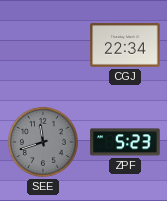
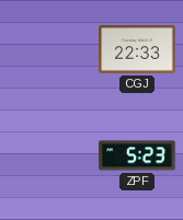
CGJ: 22:34 -> 22:33
SEE: 11:42 -> none
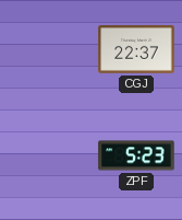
CGJ: 22:33 -> 22:37
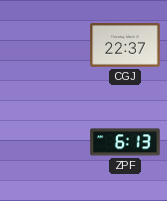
ZPF: 5:23 -> 6:13
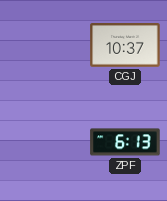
CGJ: 22:37 -> 10:37
